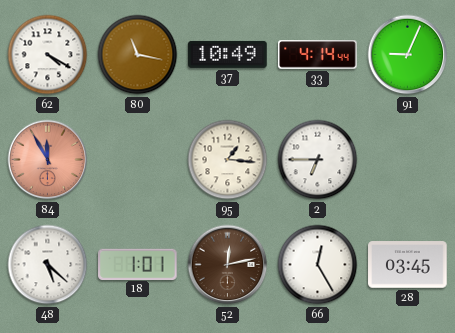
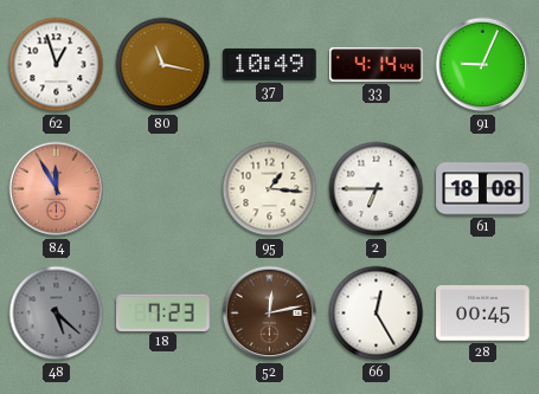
62: 4:20 -> 12:57
61: none -> 18:08
48 dial: white -> grey
18: 1:01 -> 7:23
28: 03:45 -> 00:45
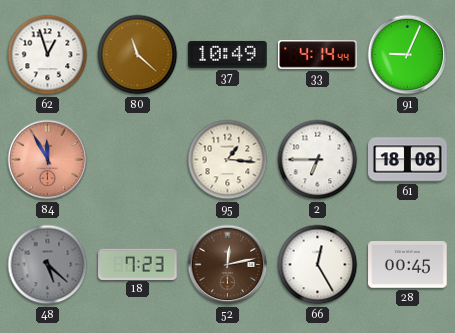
80: 11:17 -> 11:22
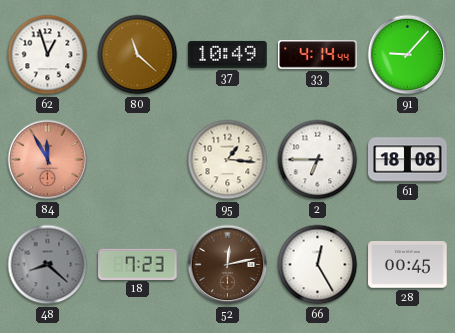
91: 9:04 -> 9:07
48: 5:22 -> 8:22
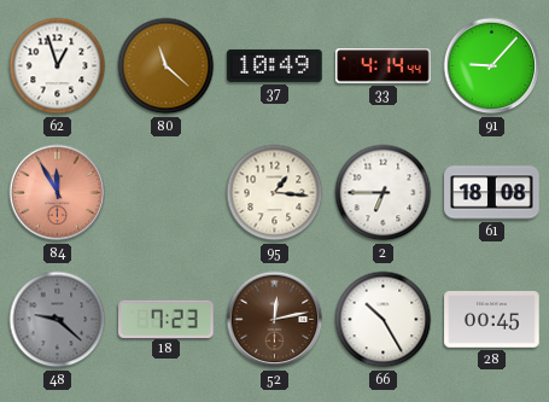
48: 8:22 -> 9:22
66: 12:25 -> 10:25
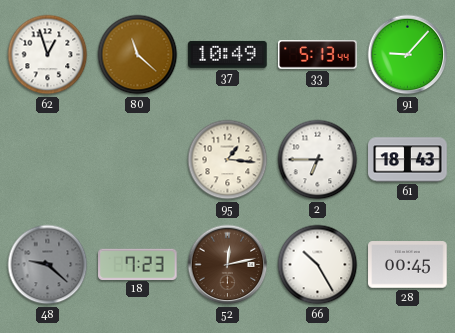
33: 4:14 -> 5:13
84: 11:55 -> none
61: 18:08 -> 18:43
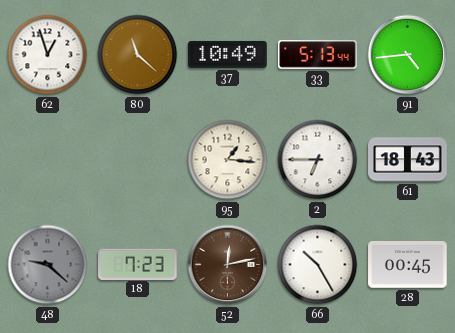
91: 9:07 -> 4:44
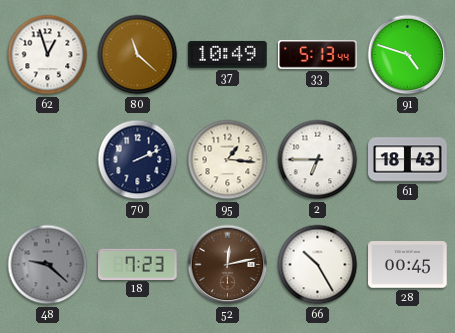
91: 4:44 -> 4:48
70: none -> 2:11
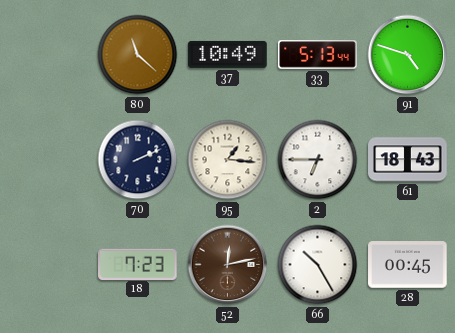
62: 12:57 -> none
48: 9:22 -> none
